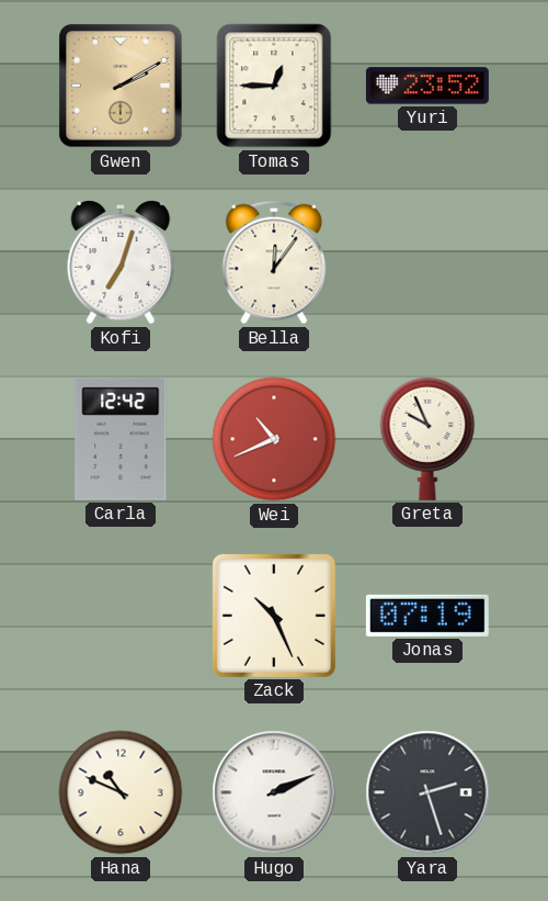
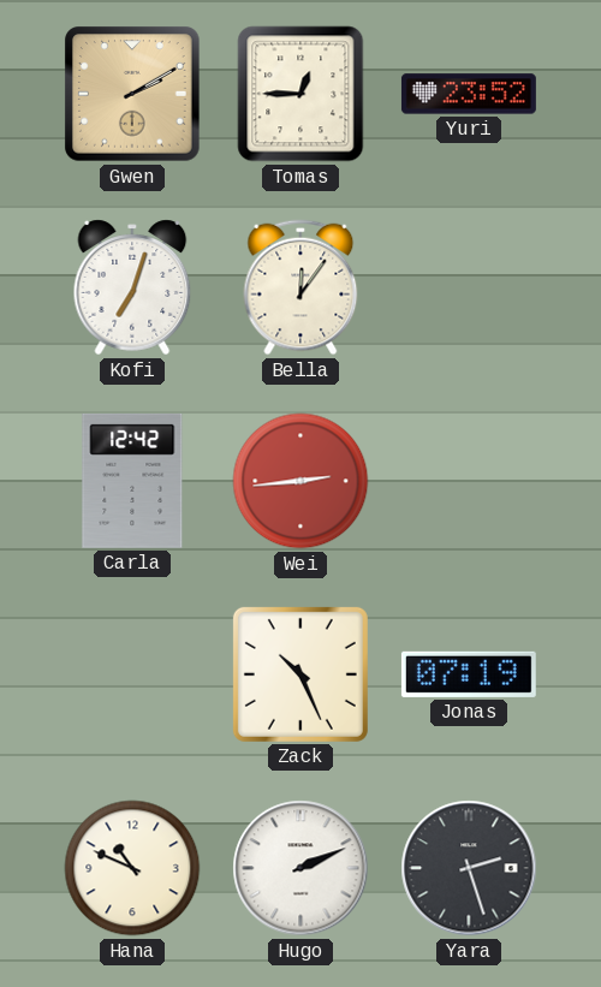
Wei: 10:41 -> 2:44
Greta: 9:56 -> none
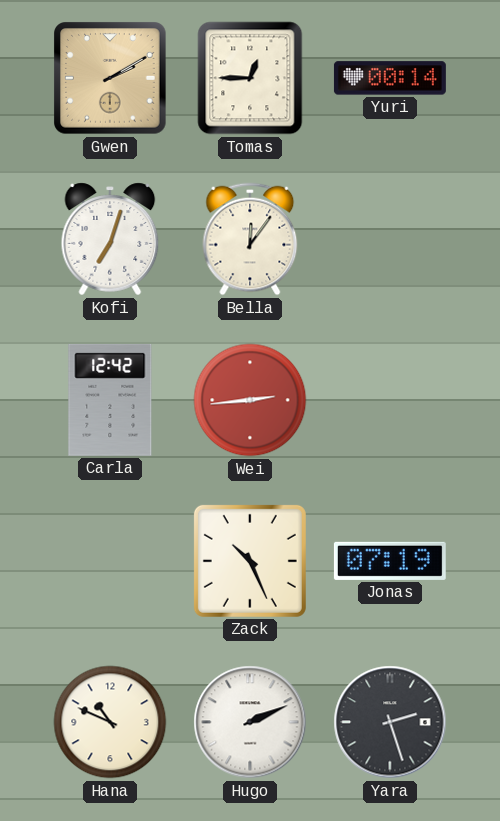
Yuri: 23:52 -> 00:14
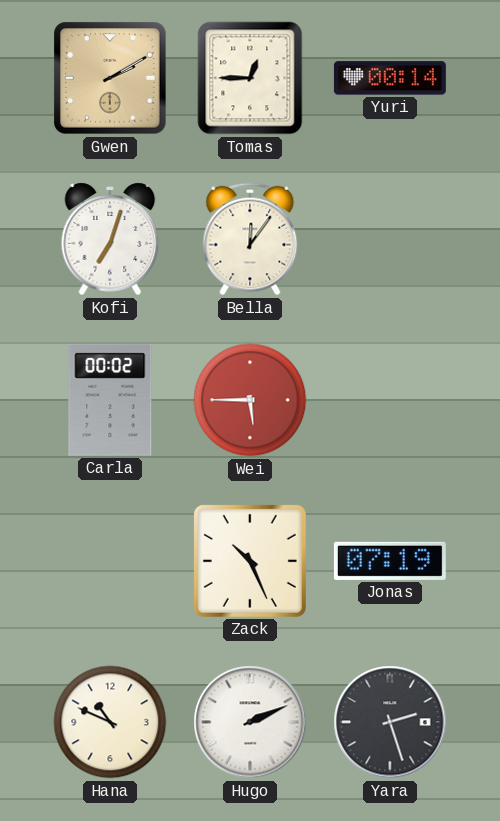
Carla: 12:42 -> 00:02
Wei: 2:44 -> 5:45
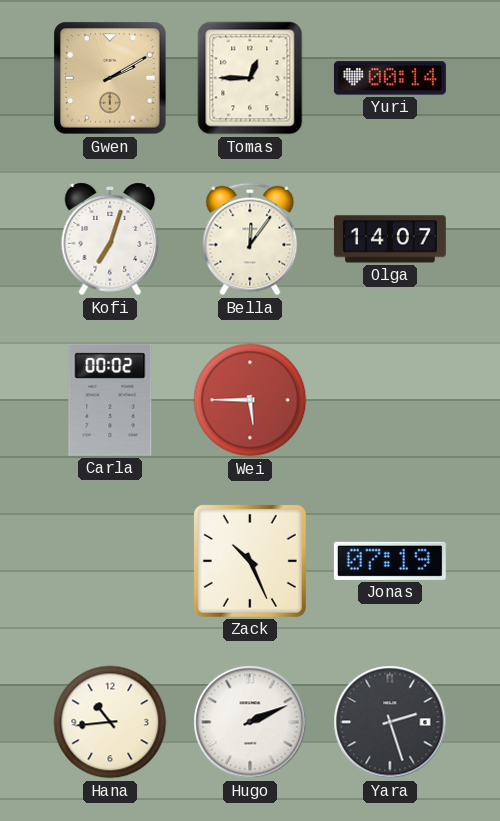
Olga: none -> 14:07
Hana: 10:49 -> 10:44
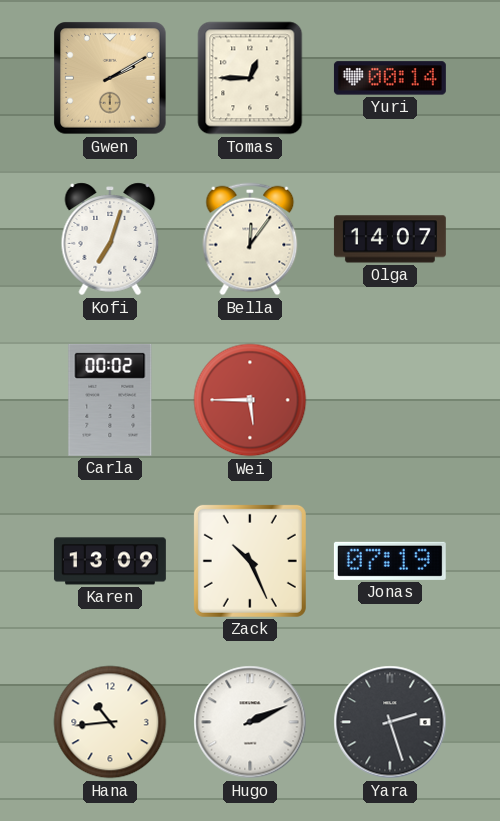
Karen: none -> 13:09
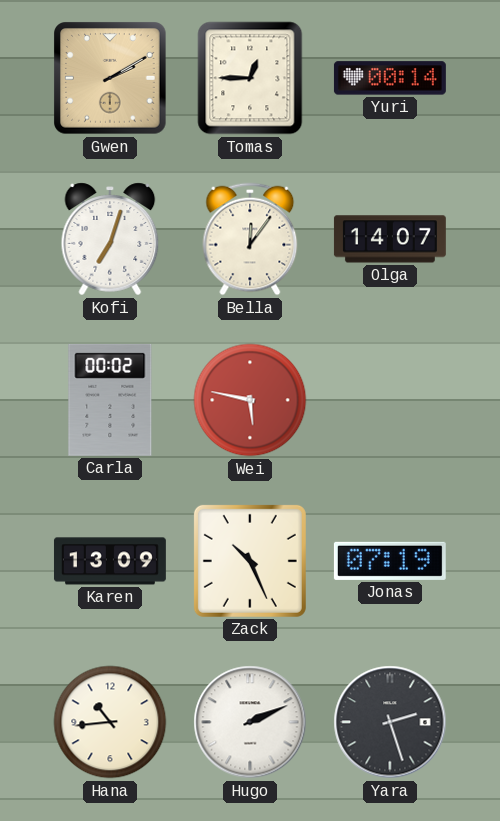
Wei: 5:45 -> 5:47
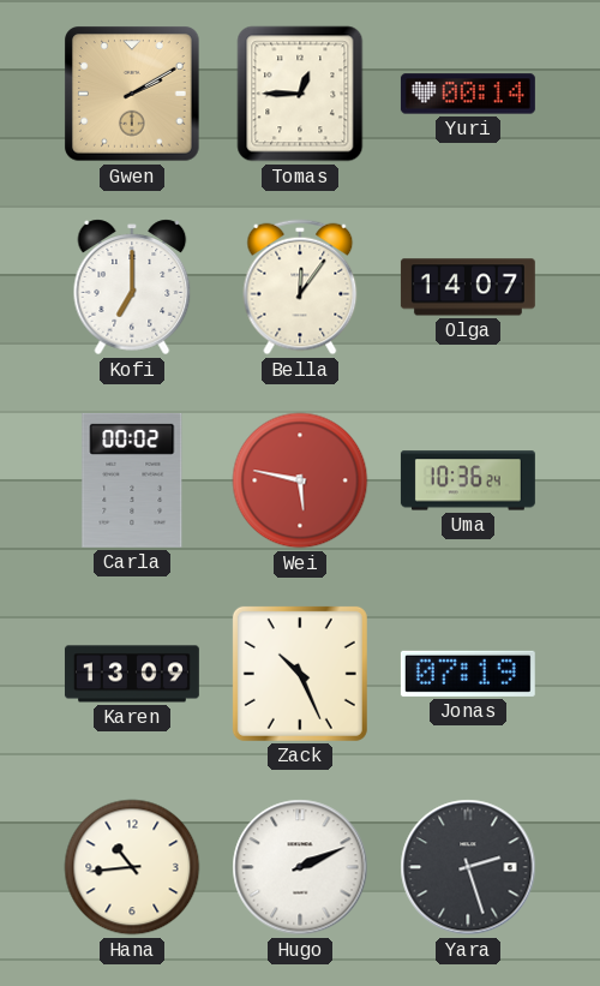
Kofi: 7:03 -> 7:00
Uma: none -> 10:36
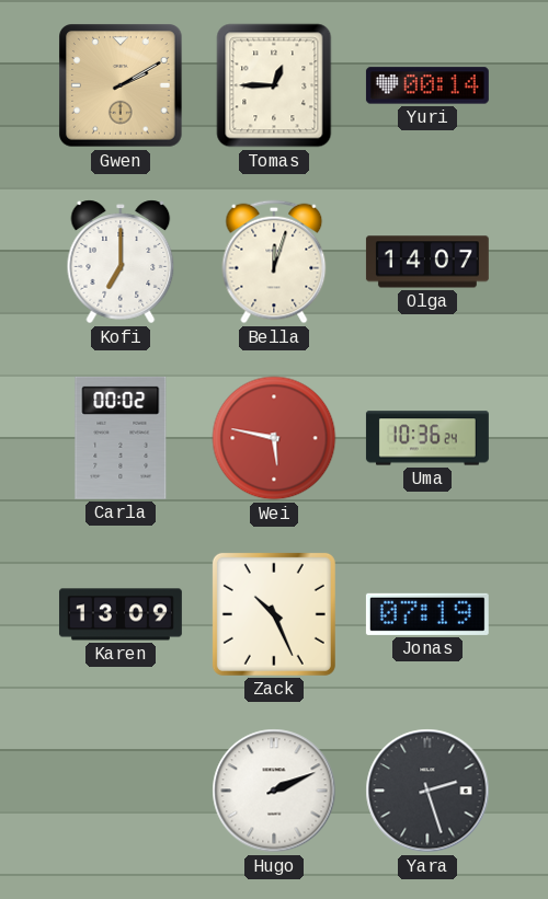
Bella: 12:06 -> 12:03
Hana: 10:44 -> none
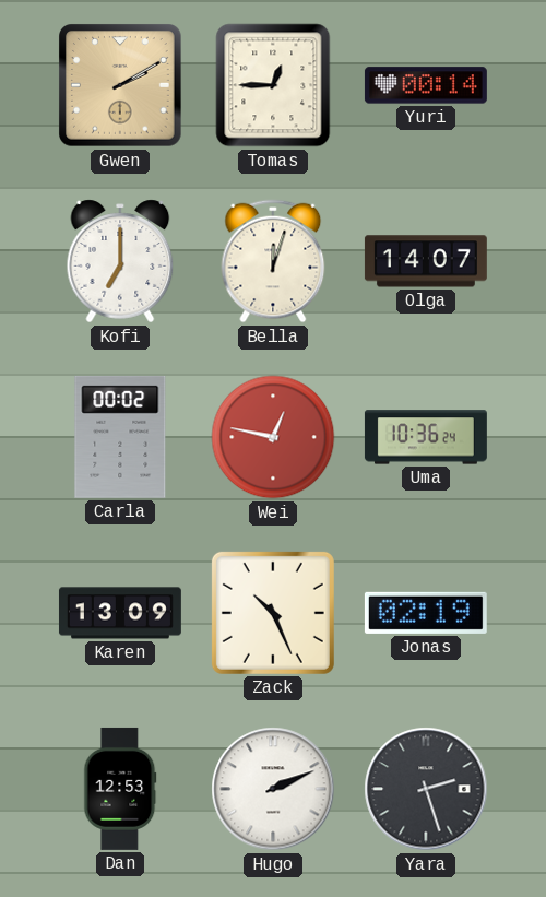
Wei: 5:47 -> 12:47
Jonas: 07:19 -> 02:19
Dan: none -> 12:53
